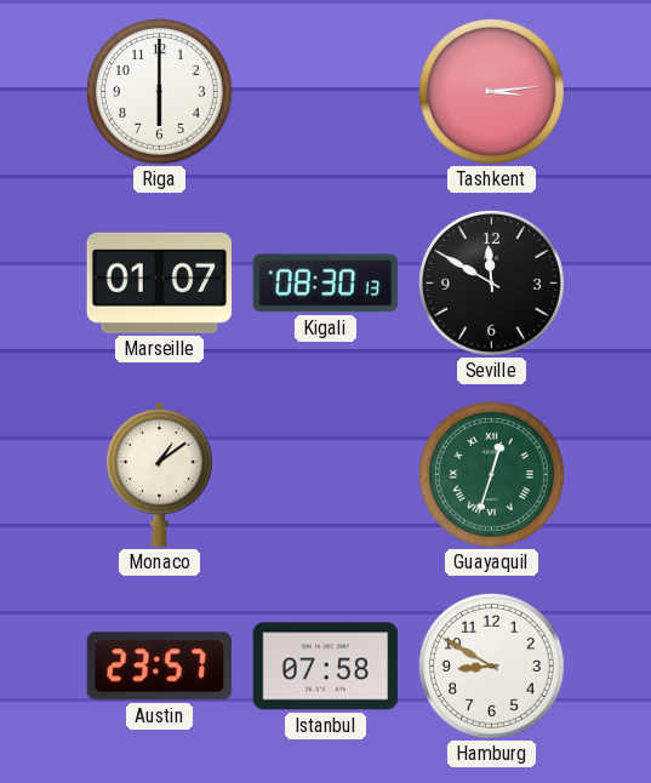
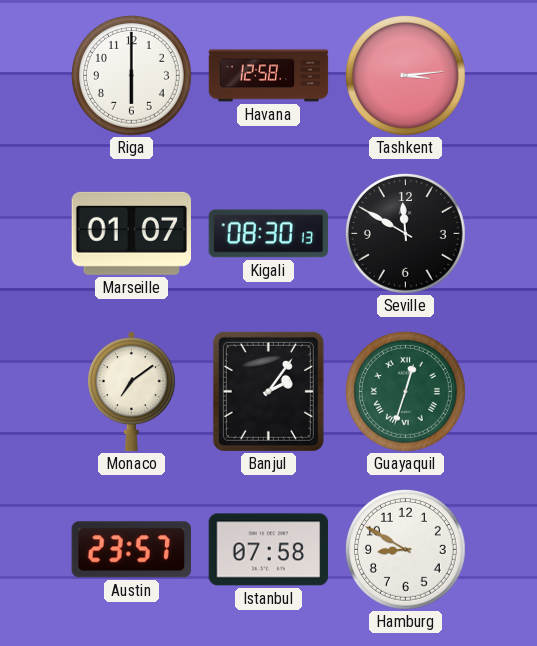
Havana: none -> 12:58
Monaco: 1:09 -> 7:09
Banjul: none -> 2:06
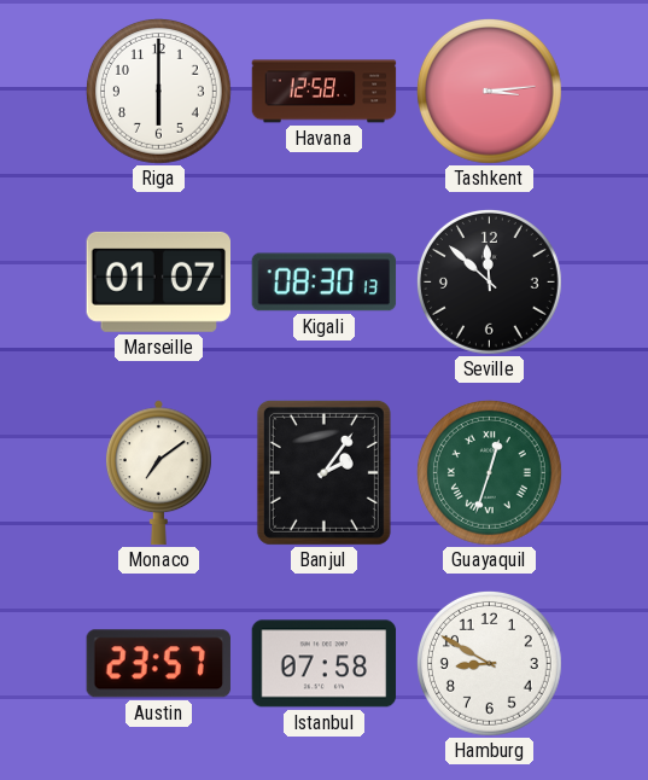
Seville: 11:50 -> 11:52
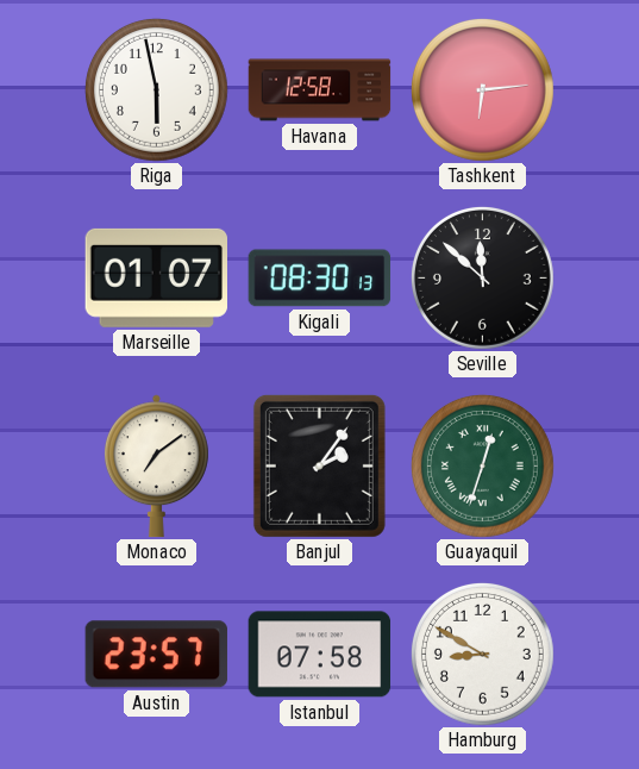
Riga: 6:00 -> 5:58
Tashkent: 3:14 -> 6:14
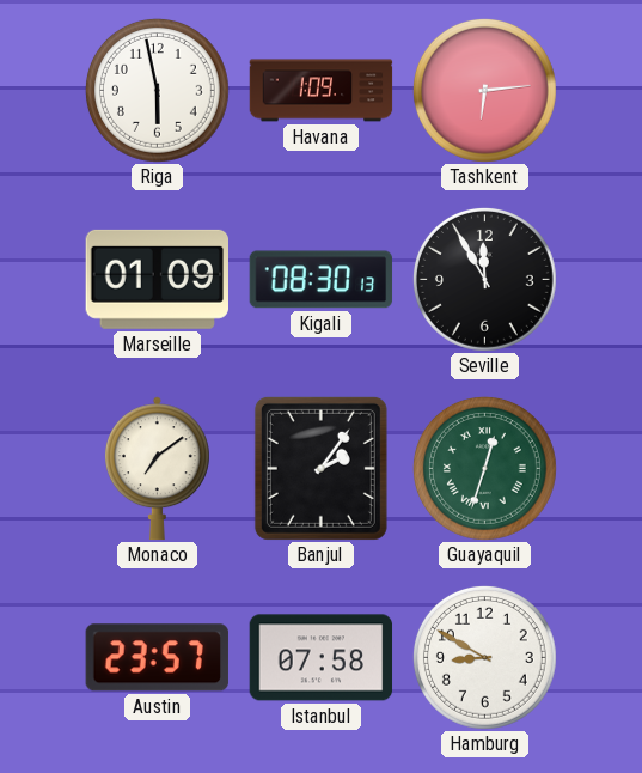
Havana: 12:58 -> 1:09
Marseille: 01:07 -> 01:09
Seville: 11:52 -> 11:55
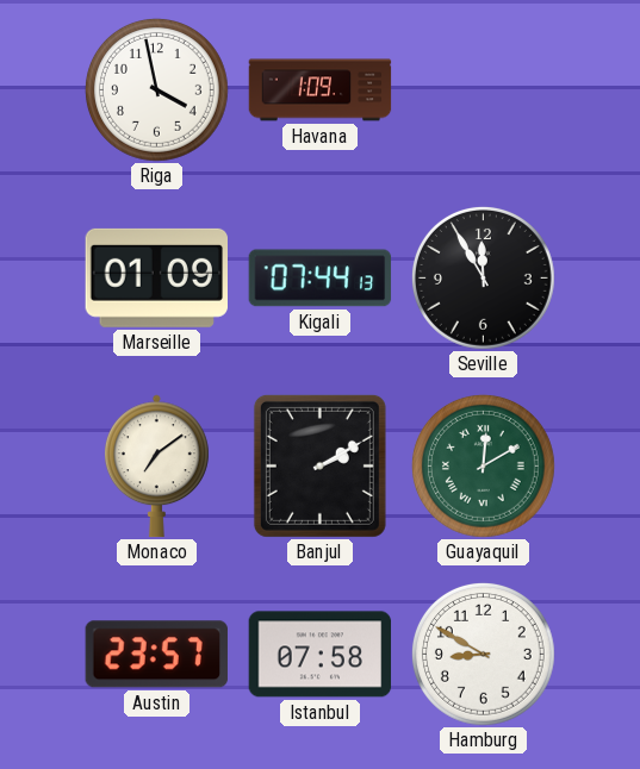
Riga: 5:58 -> 3:58
Tashkent: 6:14 -> none
Kigali: 08:30 -> 07:44
Banjul: 2:06 -> 2:10
Guayaquil: 12:33 -> 12:10
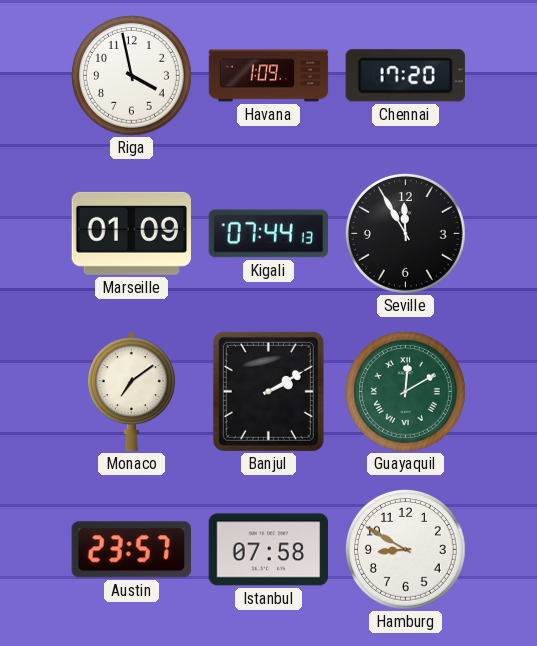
Chennai: none -> 17:20
